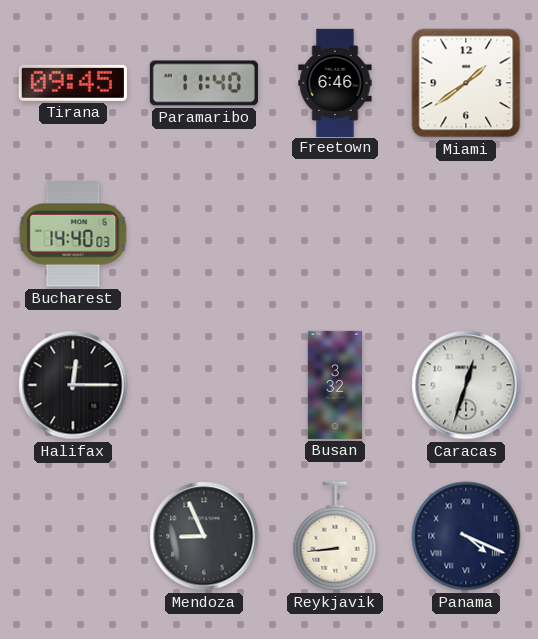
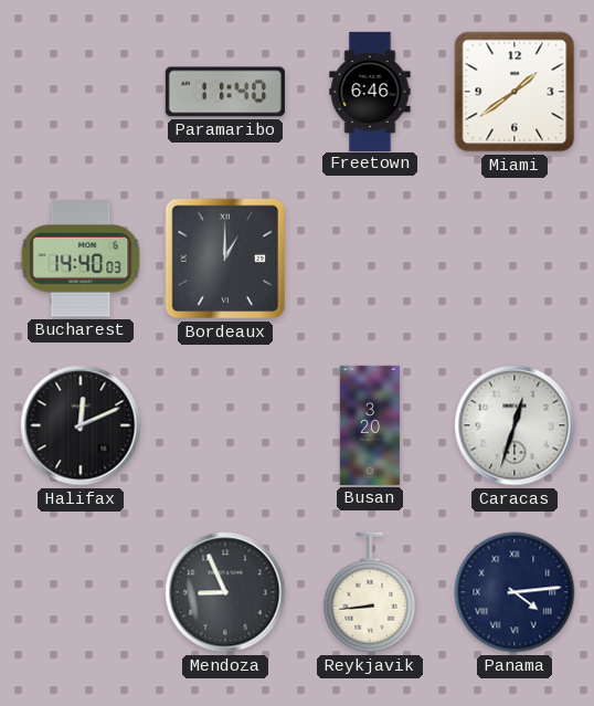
Tirana: 09:45 -> none
Bordeaux: none -> 1:00
Halifax: 12:15 -> 12:11
Busan: 3:32 -> 3:20
Panama: 4:19 -> 4:14
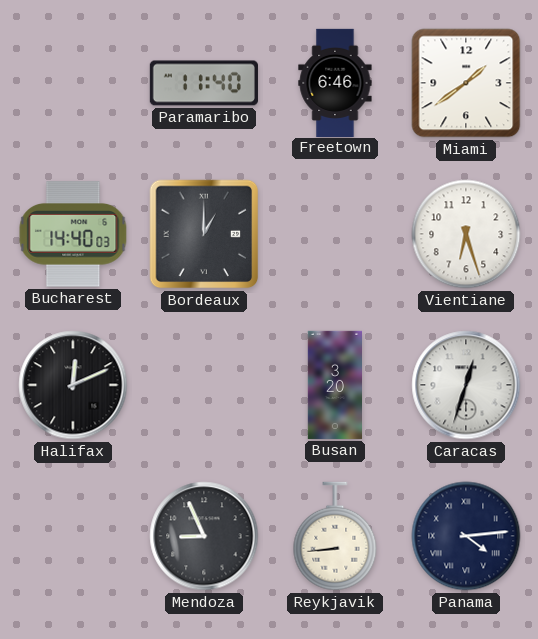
Vientiane: none -> 6:27
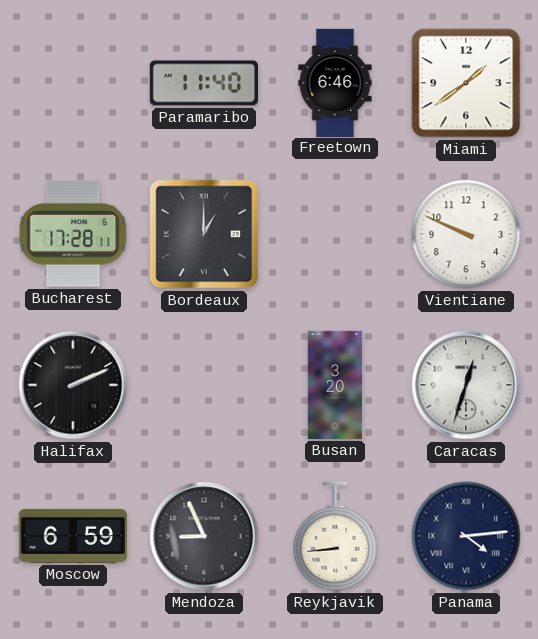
Bucharest: 14:40 -> 17:28
Vientiane: 6:27 -> 9:49
Halifax: 12:11 -> 2:11
Moscow: none -> 6:59
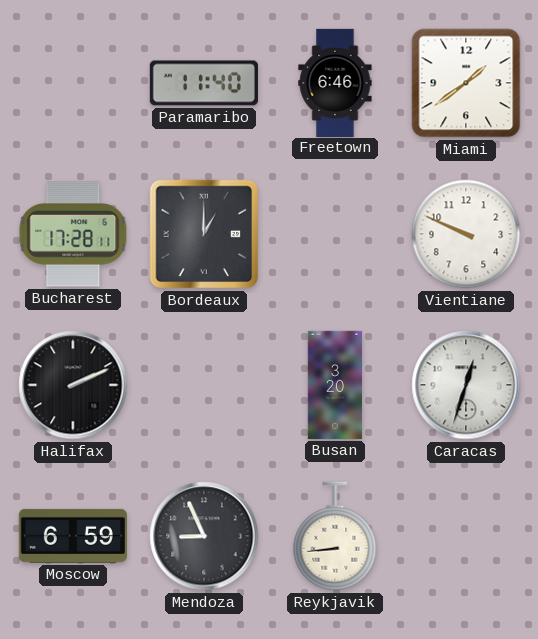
Panama: 4:14 -> none
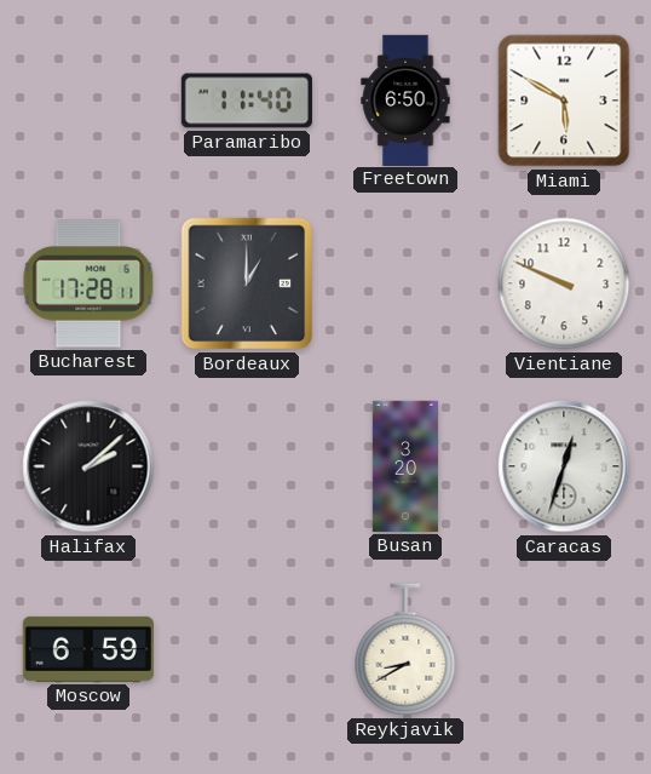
Freetown: 6:46 -> 6:50
Miami: 1:39 -> 5:50
Halifax: 2:11 -> 2:08
Mendoza: 8:56 -> none
Reykjavik: 8:44 -> 8:40
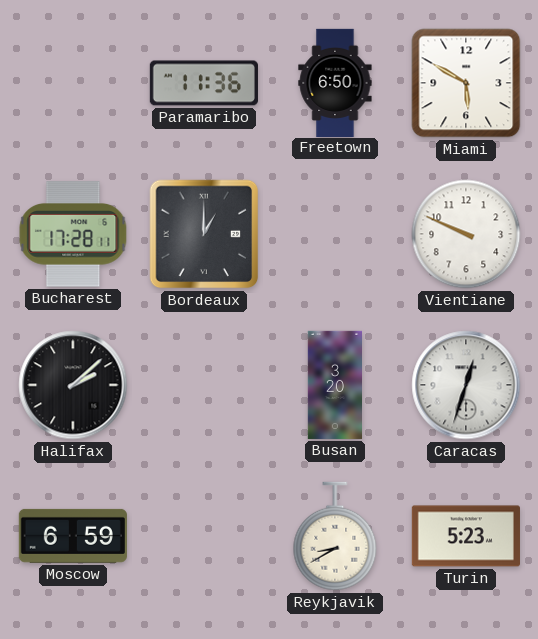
Paramaribo: 11:40 -> 11:36
Turin: none -> 5:23
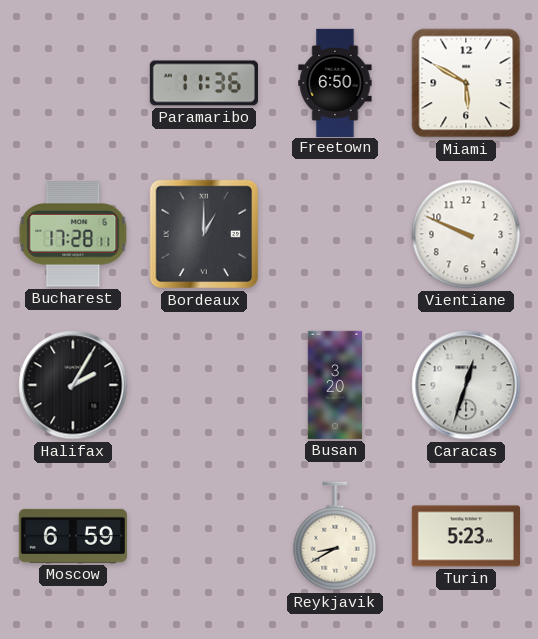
Halifax: 2:08 -> 2:05
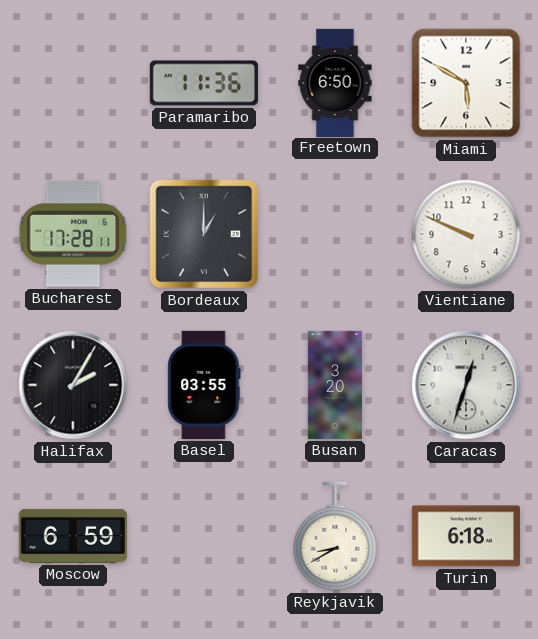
Basel: none -> 03:55
Turin: 5:23 -> 6:18
